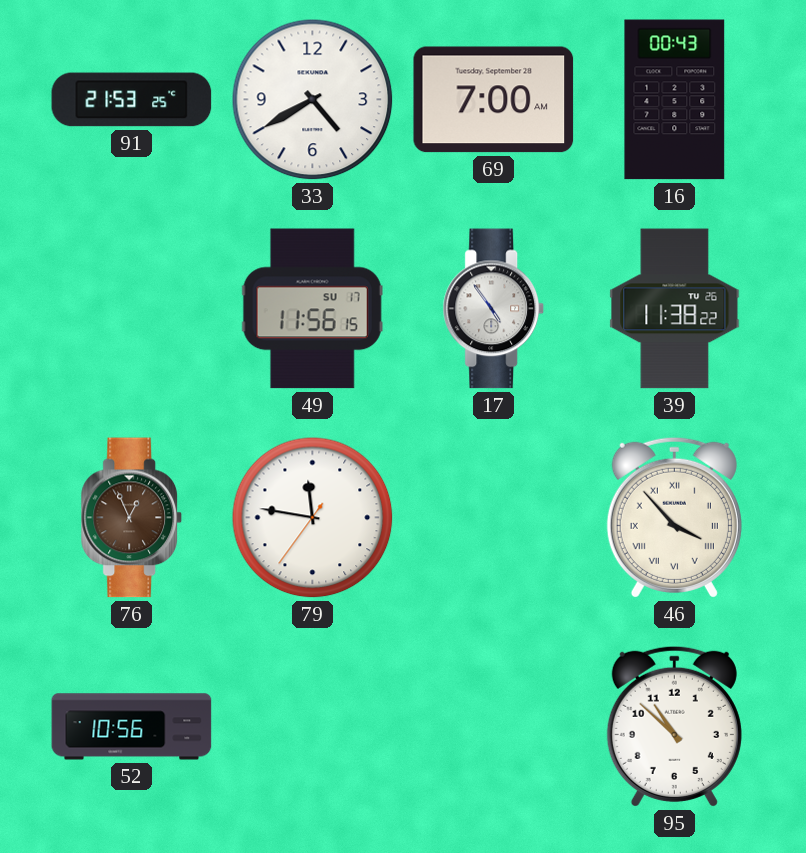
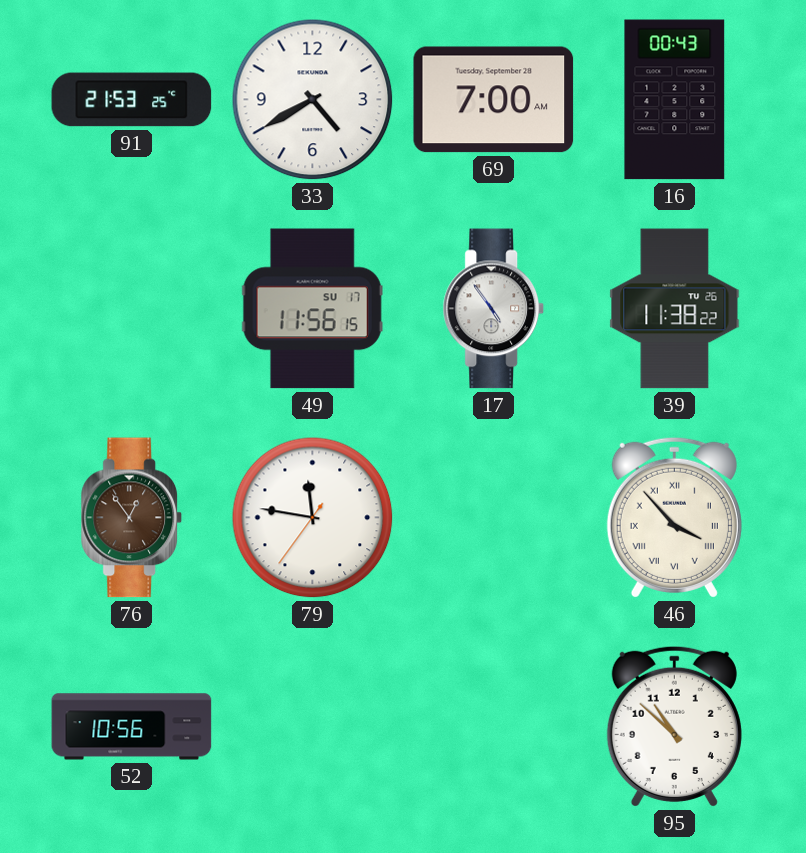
76: 12:56 -> 12:54
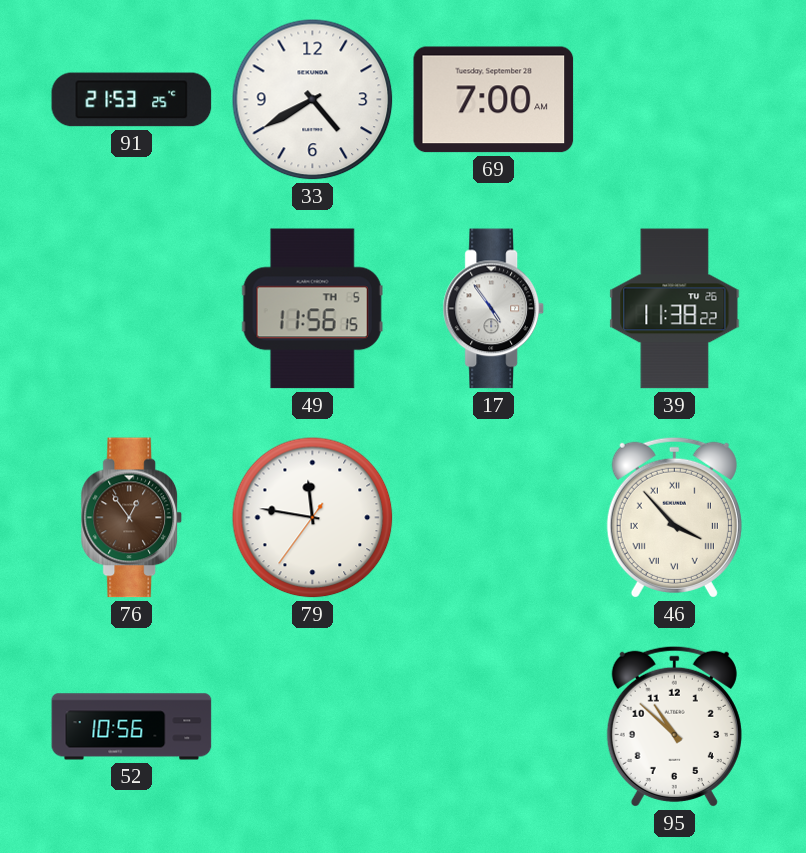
16: 00:43 -> none
49 date: SU 17 -> TH 5
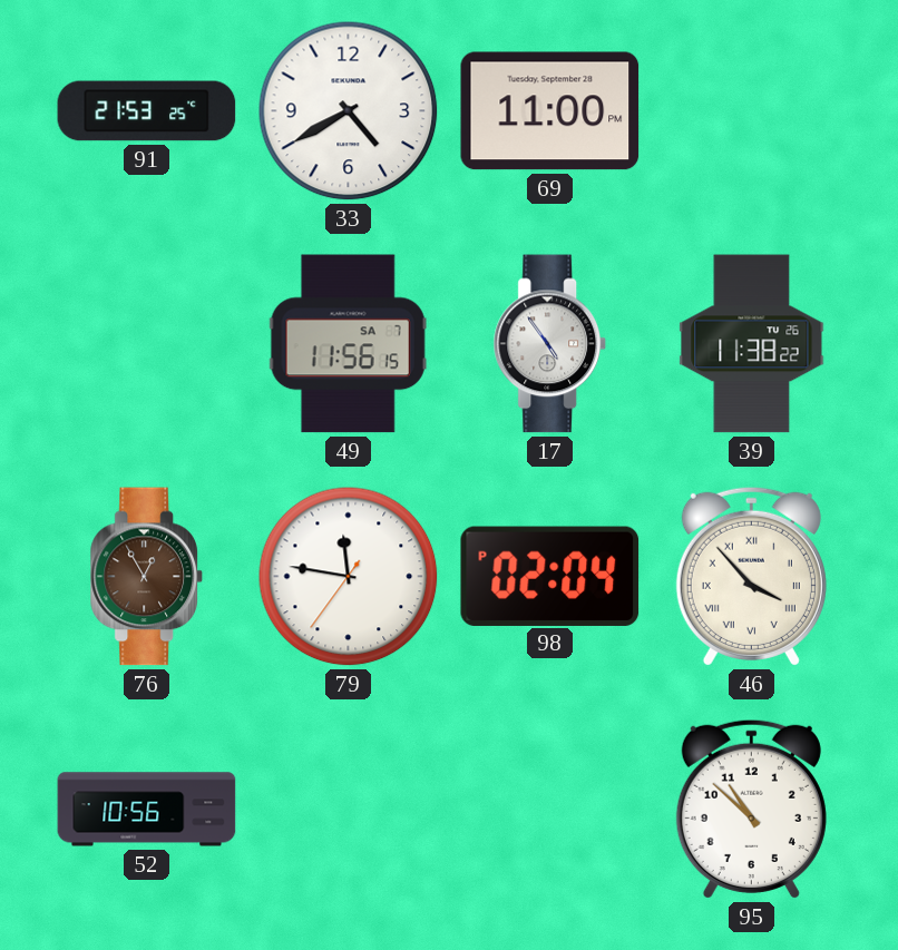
69: 7:00 -> 11:00
49 date: TH 5 -> SA 7
76: 12:54 -> 12:55
98: none -> 02:04
